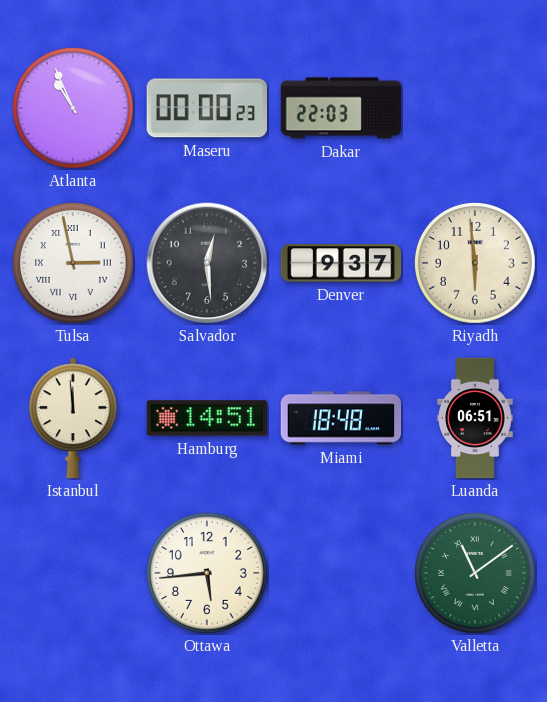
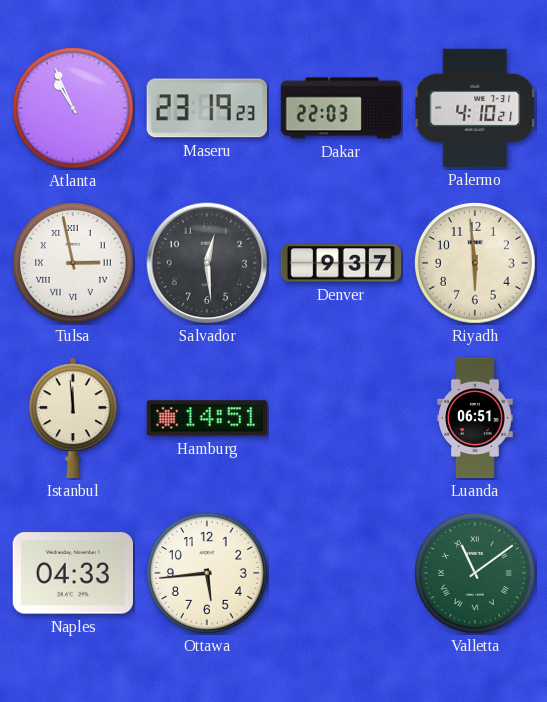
Maseru: 00:00 -> 23:19
Palermo: none -> 4:10
Miami: 18:48 -> none
Naples: none -> 04:33
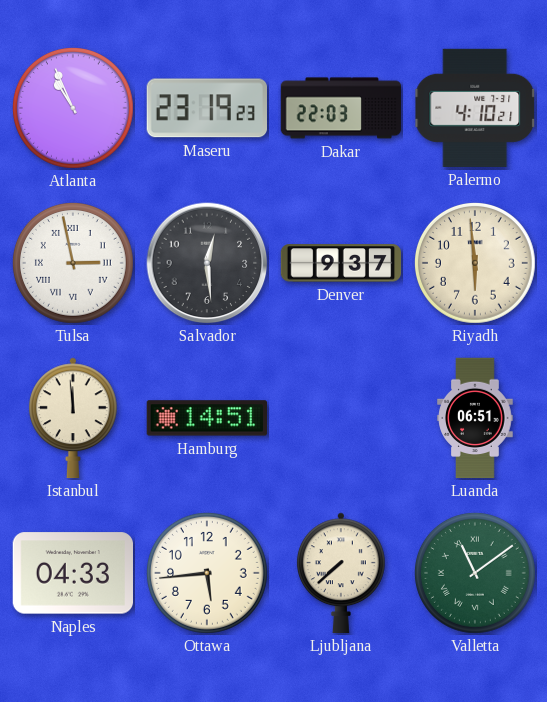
Ljubljana: none -> 7:38
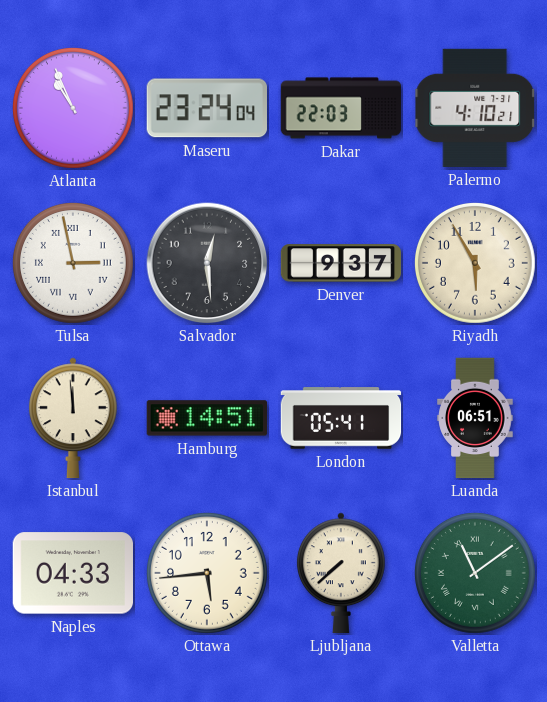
Maseru: 23:19 -> 23:24
Riyadh: 5:59 -> 5:55
London: none -> 05:41
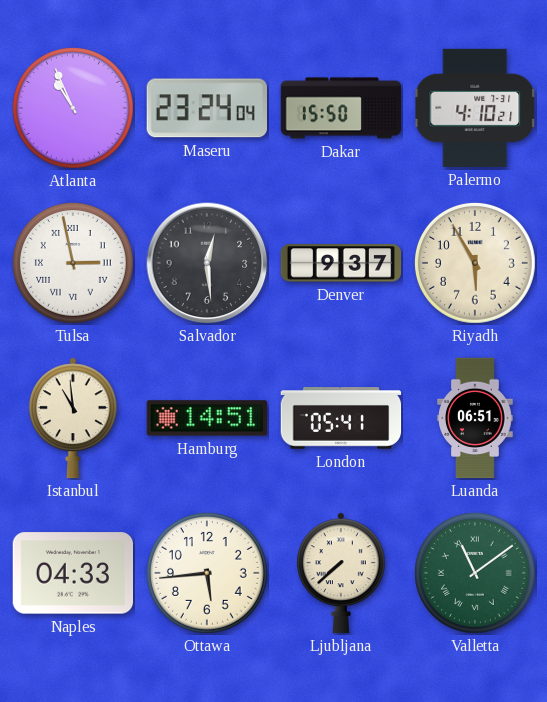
Dakar: 22:03 -> 15:50
Istanbul: 11:59 -> 10:59
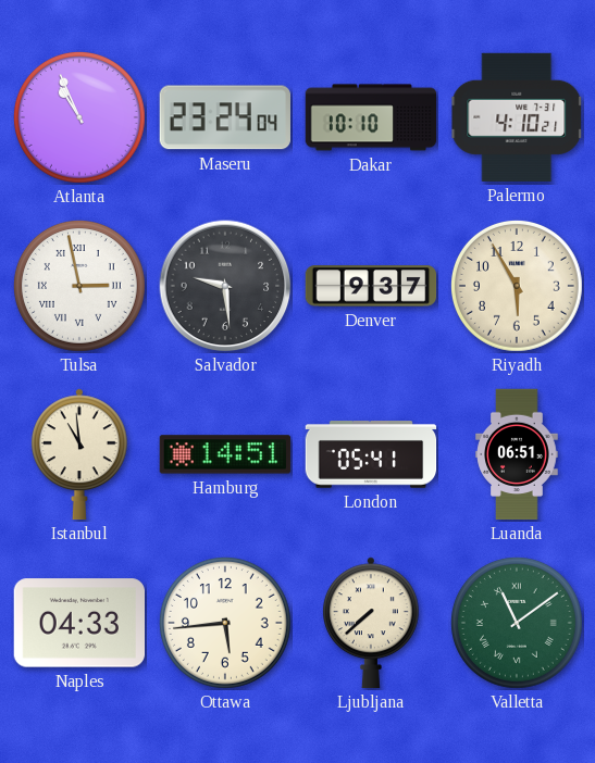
Dakar: 15:50 -> 10:10
Salvador: 12:29 -> 9:29
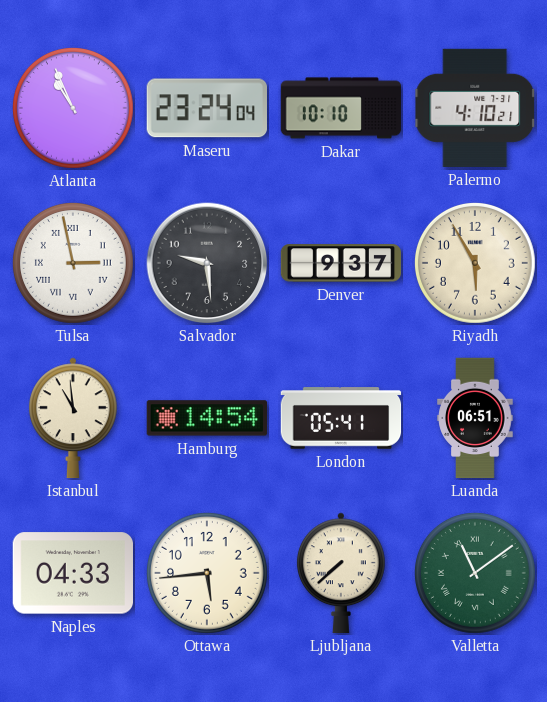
Hamburg: 14:51 -> 14:54
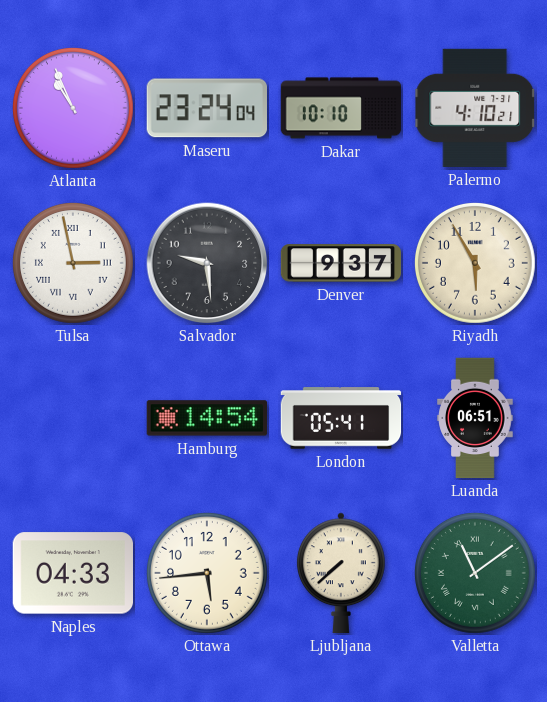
Istanbul: 10:59 -> none
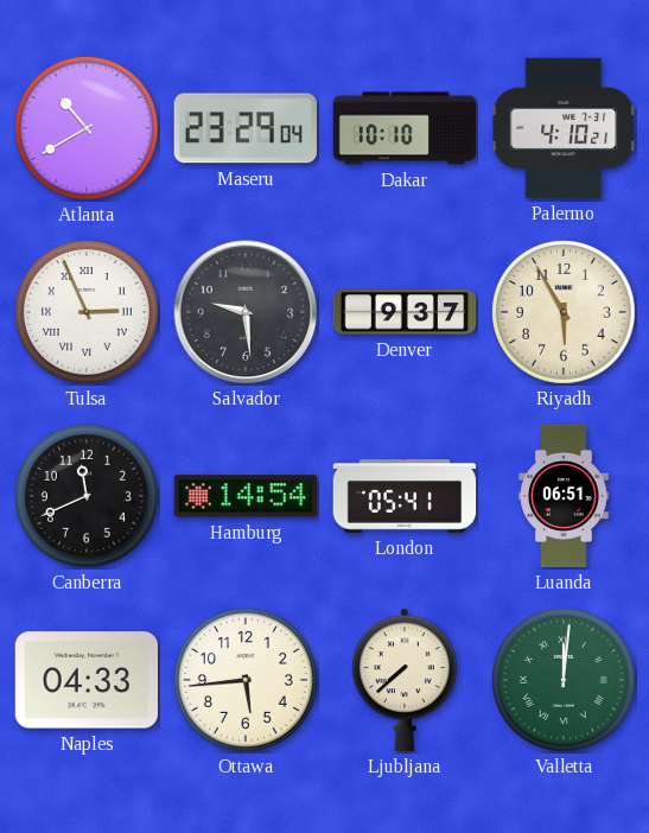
Atlanta: 10:56 -> 10:40
Maseru: 23:24 -> 23:29
Tulsa: 2:58 -> 2:56
Canberra: none -> 11:41
Valletta: 11:09 -> 12:01
